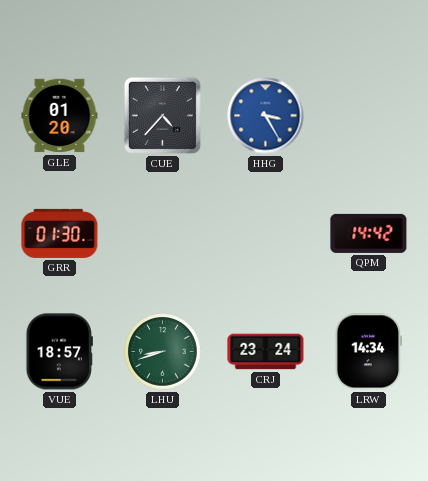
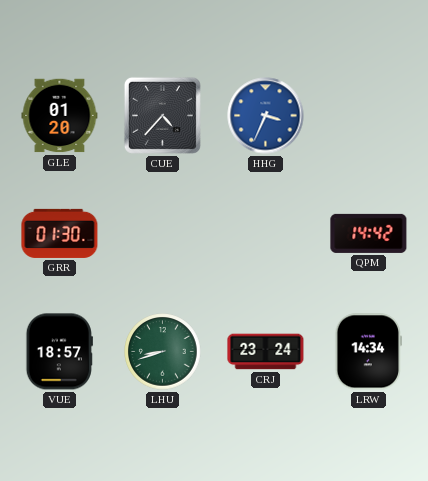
HHG: 3:25 -> 3:34
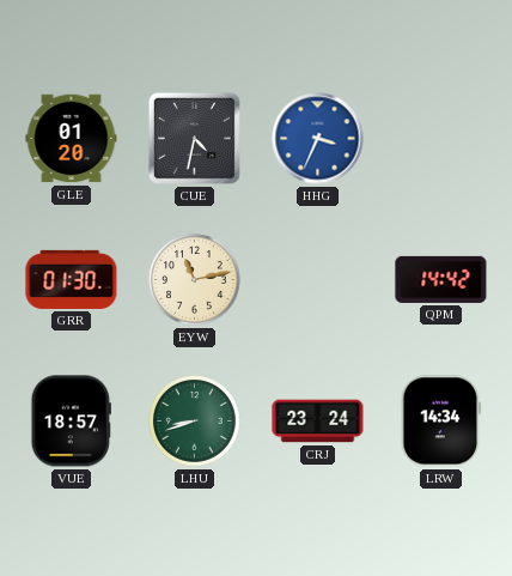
CUE: 4:37 -> 4:32
EYW: none -> 11:13
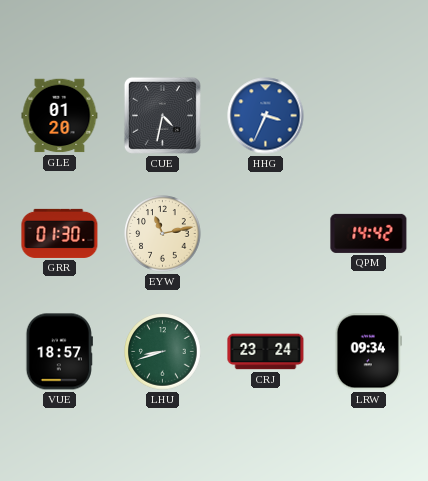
LRW: 14:34 -> 09:34
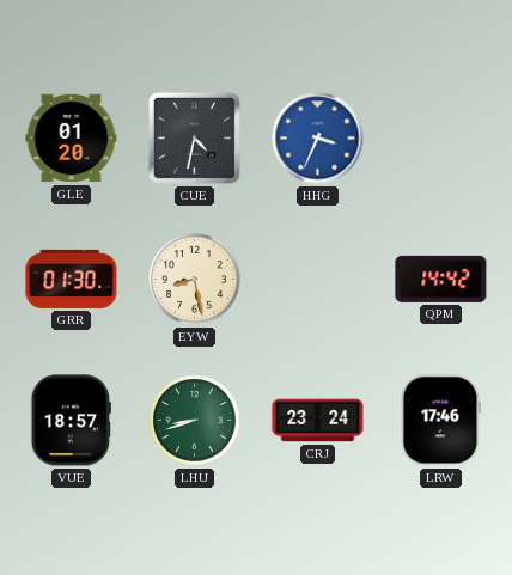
EYW: 11:13 -> 8:28
LRW: 09:34 -> 17:46
